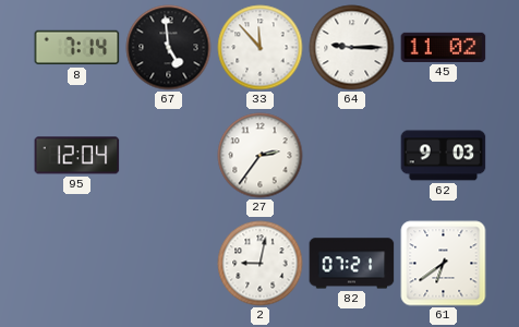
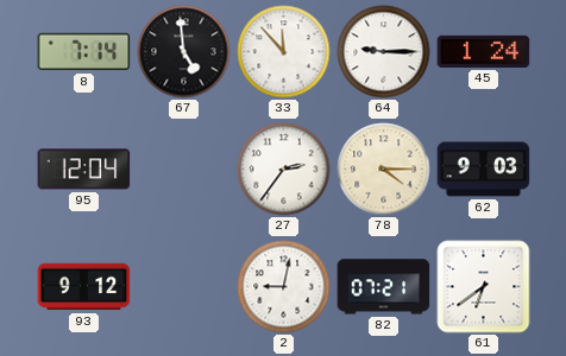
45: 11:02 -> 1:24
78: none -> 4:15
93: none -> 9:12
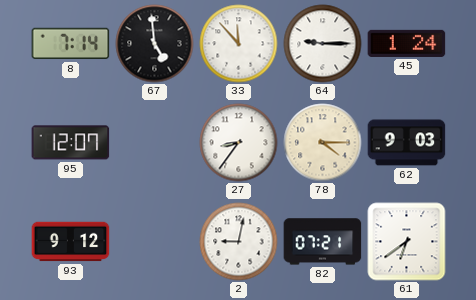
95: 12:04 -> 12:07
27: 2:36 -> 8:36
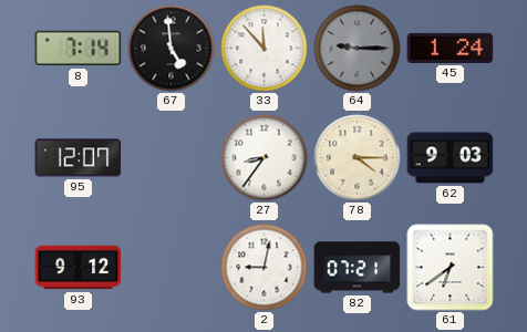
64 dial: white -> grey
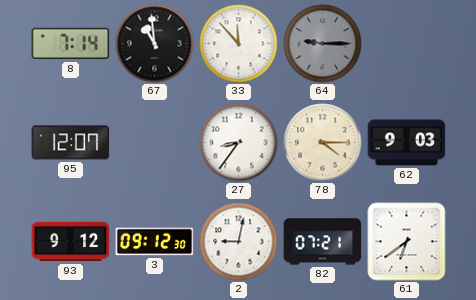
67: 4:59 -> 10:59
45: 1:24 -> none
3: none -> 09:12
